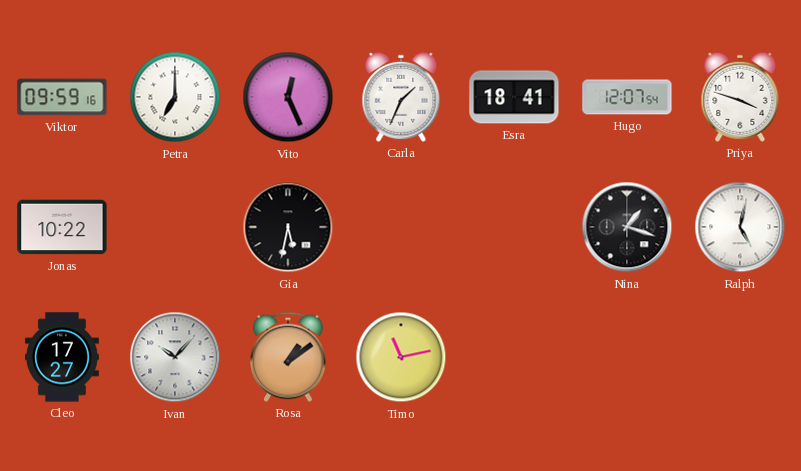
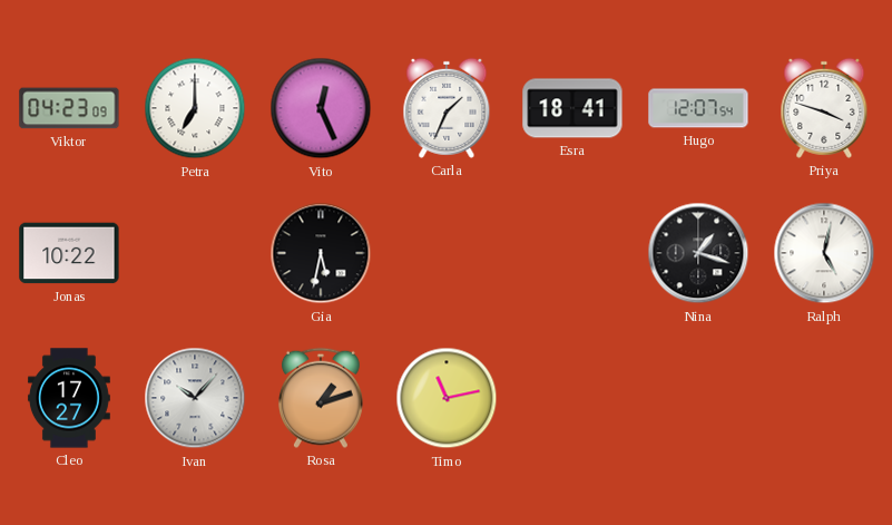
Viktor: 09:59 -> 04:23
Rosa: 1:09 -> 1:12
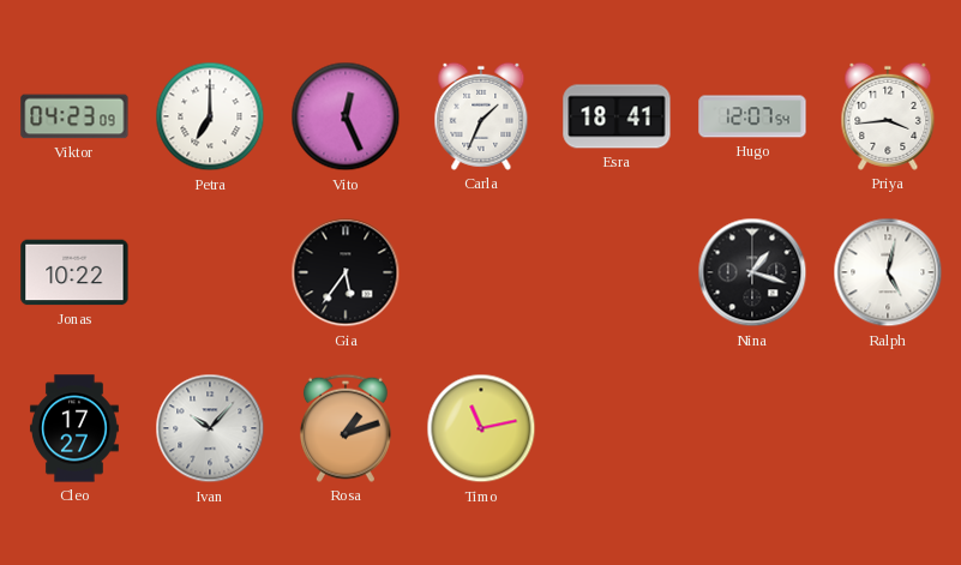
Priya: 3:48 -> 3:44
Gia: 5:32 -> 5:36
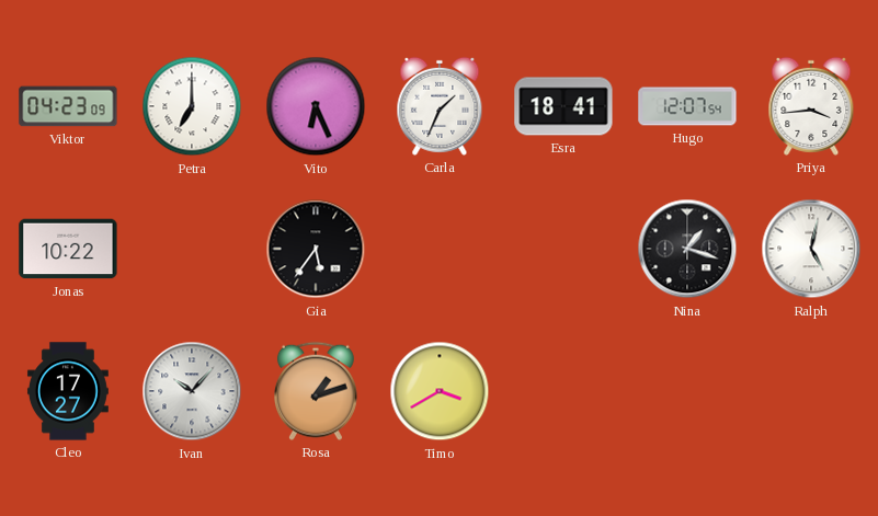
Vito: 12:26 -> 6:26
Timo: 11:13 -> 3:40
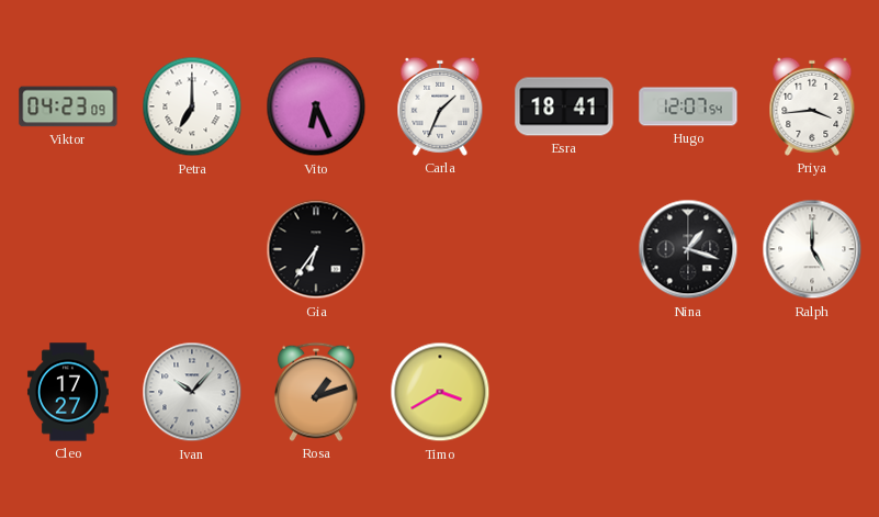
Jonas: 10:22 -> none
Gia: 5:36 -> 6:36
Ralph: 5:02 -> 5:00
